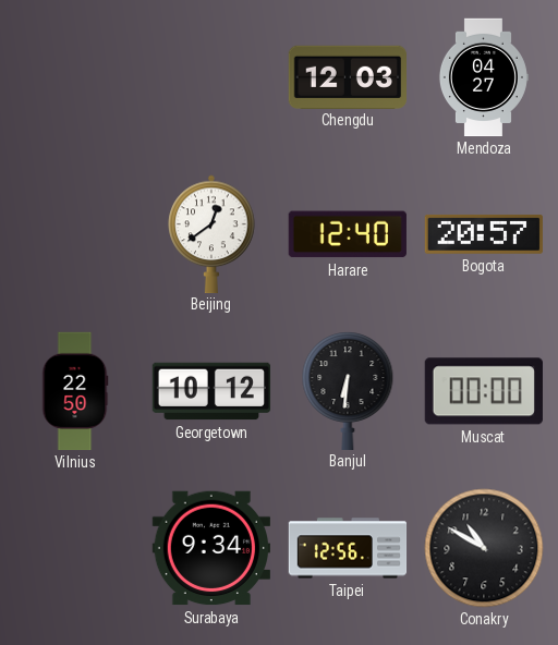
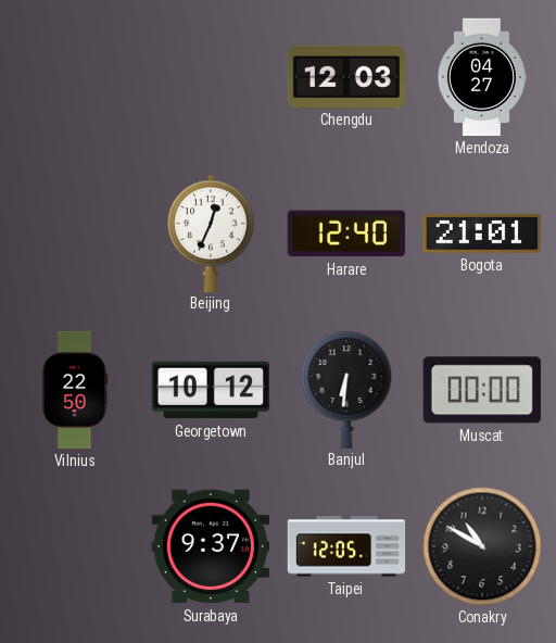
Beijing: 12:39 -> 12:34
Bogota: 20:57 -> 21:01
Surabaya: 9:34 -> 9:37
Taipei: 12:56 -> 12:05
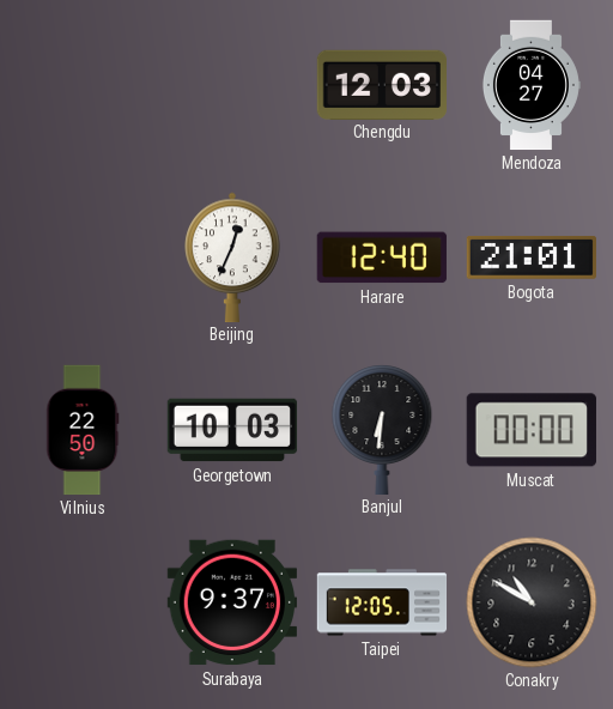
Georgetown: 10:12 -> 10:03
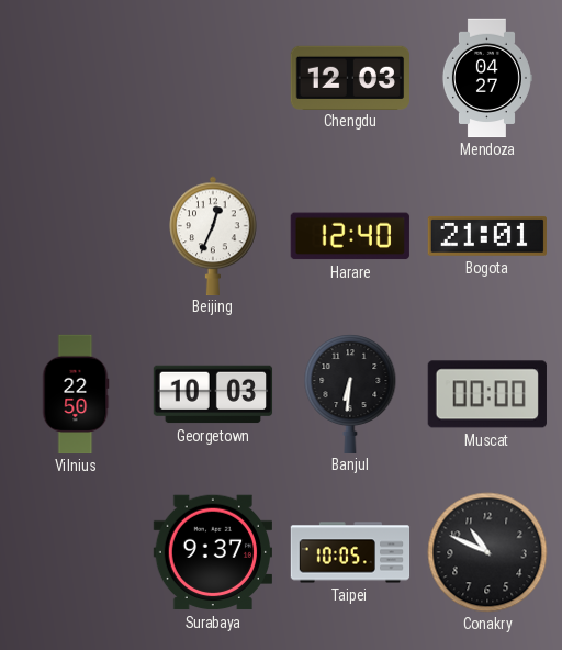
Taipei: 12:05 -> 10:05
Conakry: 10:50 -> 10:49
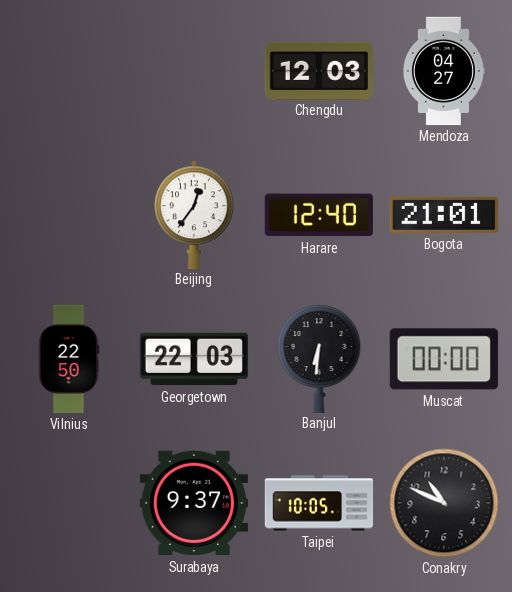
Beijing: 12:34 -> 12:36
Georgetown: 10:03 -> 22:03
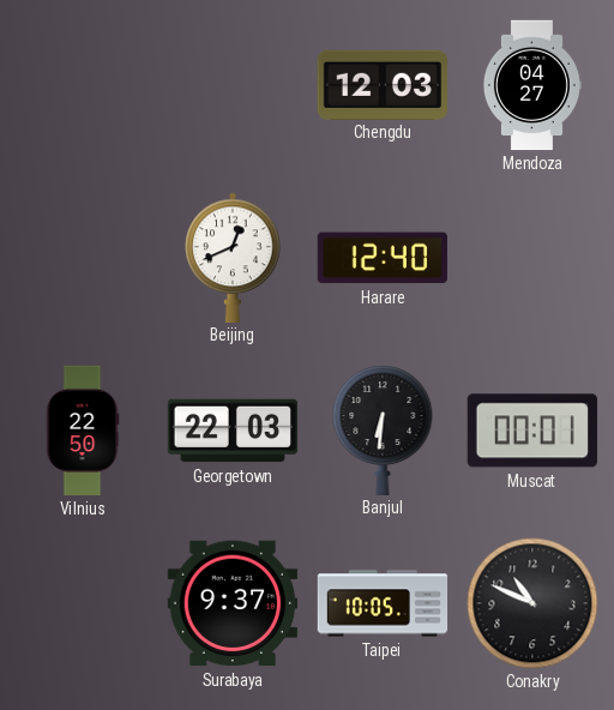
Beijing: 12:36 -> 12:41
Bogota: 21:01 -> none
Muscat: 00:00 -> 00:01
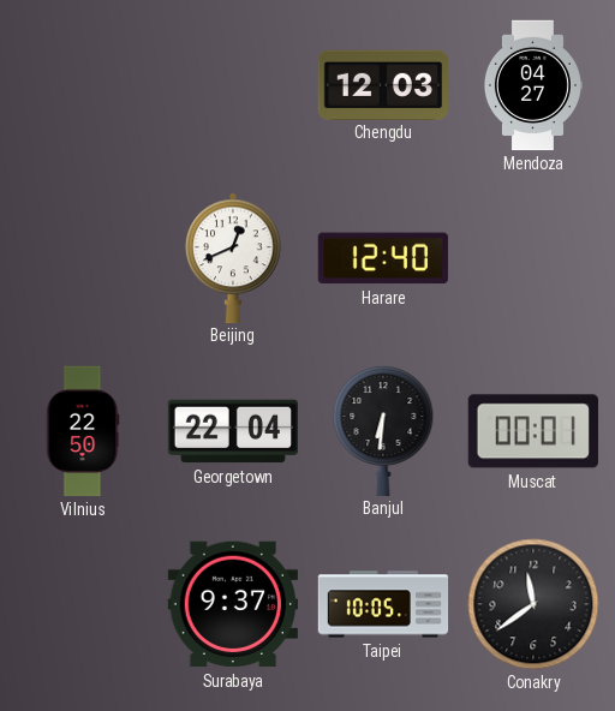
Georgetown: 22:03 -> 22:04
Conakry: 10:49 -> 11:39
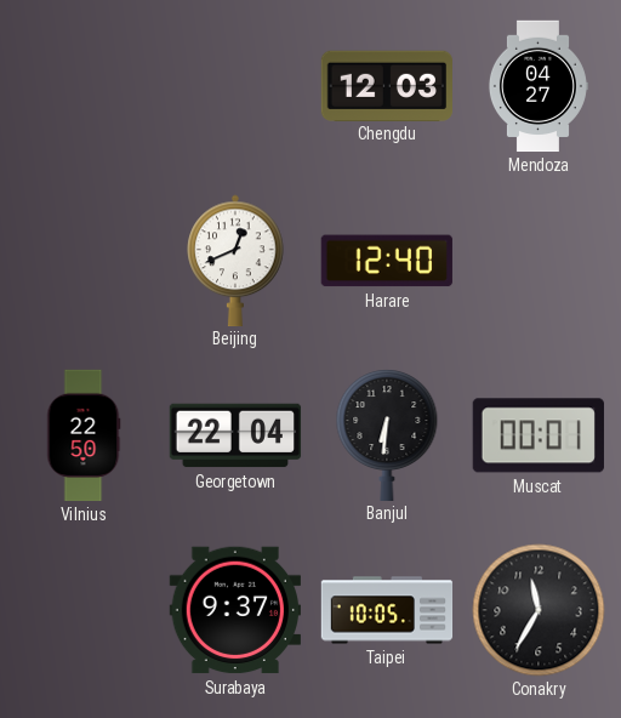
Conakry: 11:39 -> 11:35
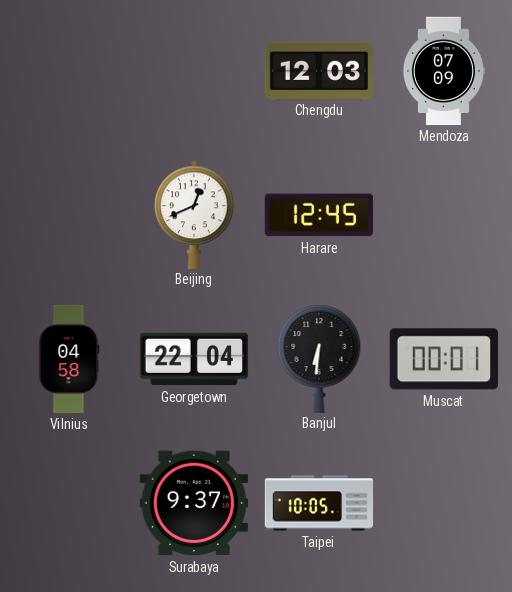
Mendoza: 04:27 -> 07:09
Harare: 12:40 -> 12:45
Vilnius: 22:50 -> 04:58
Conakry: 11:35 -> none
